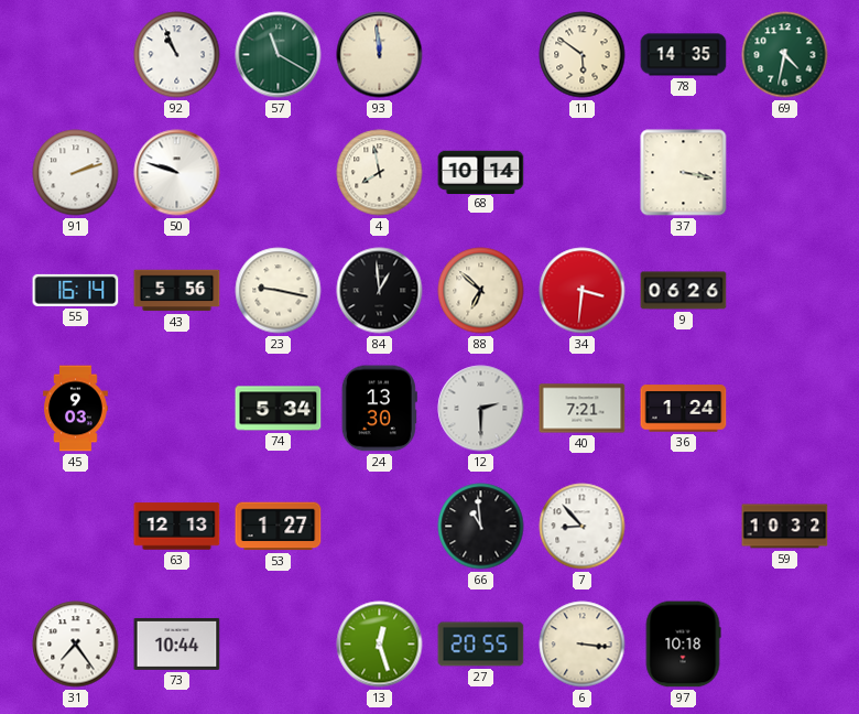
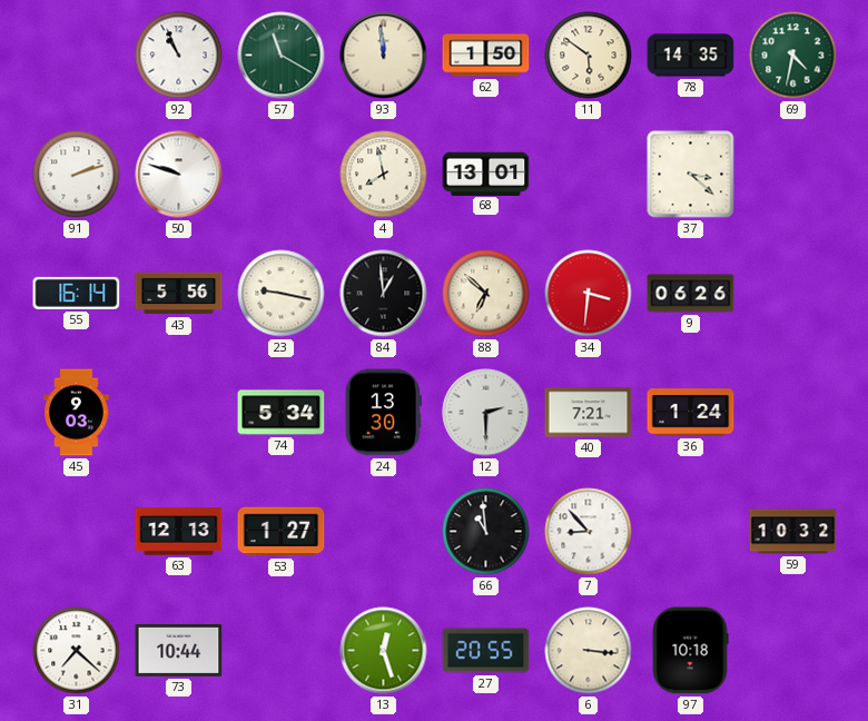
62: none -> 1:50
68: 10:14 -> 13:01
37: 3:17 -> 3:22
31: 7:24 -> 7:22
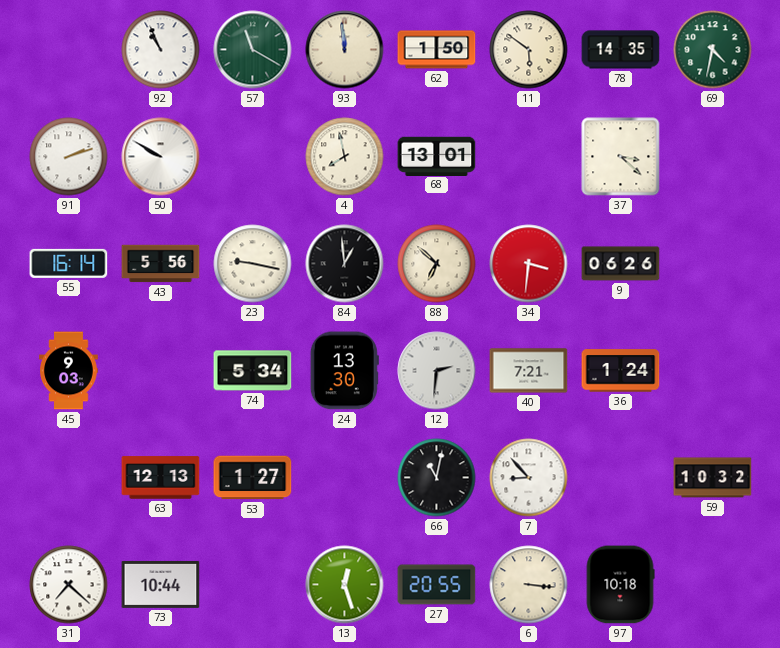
50: 9:48 -> 9:50
12: 2:30 -> 2:31
66: 10:59 -> 11:02
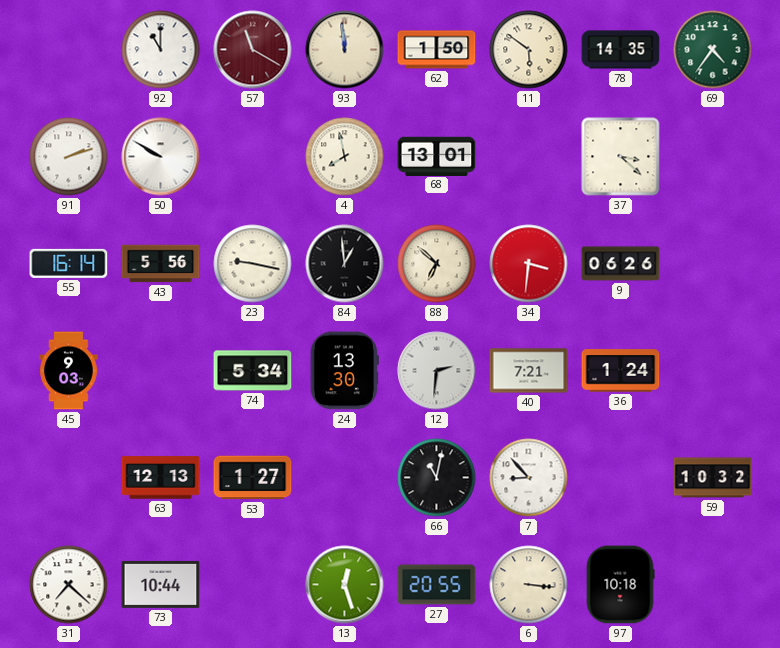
92: 10:56 -> 11:00
57 dial: green -> burgundy
69: 4:32 -> 4:36
